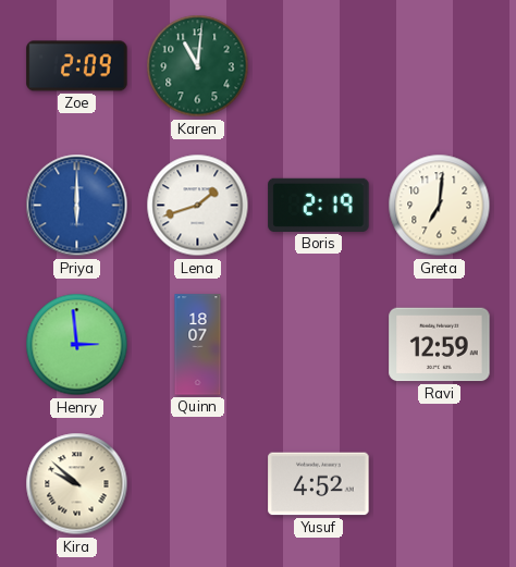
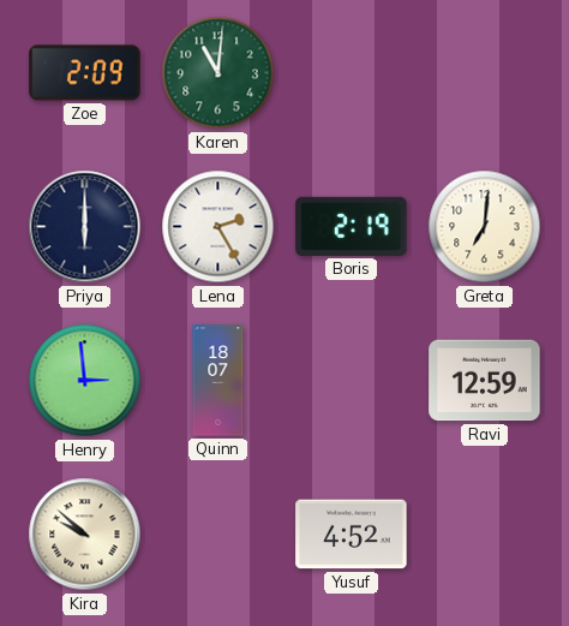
Priya dial: blue -> navy
Lena: 1:42 -> 2:25
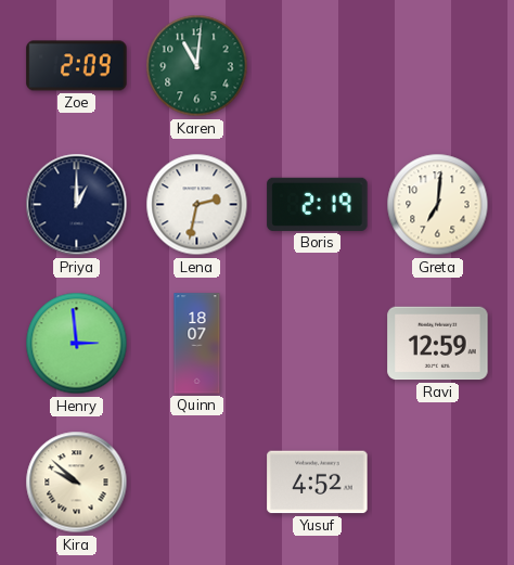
Priya: 6:00 -> 1:00
Lena: 2:25 -> 2:32
